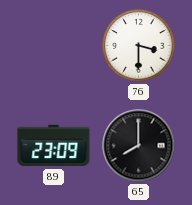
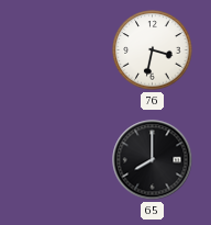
76: 3:30 -> 3:32
89: 23:09 -> none
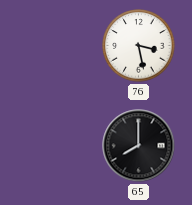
76: 3:32 -> 3:28
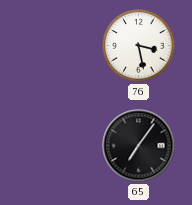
65: 8:00 -> 7:06
